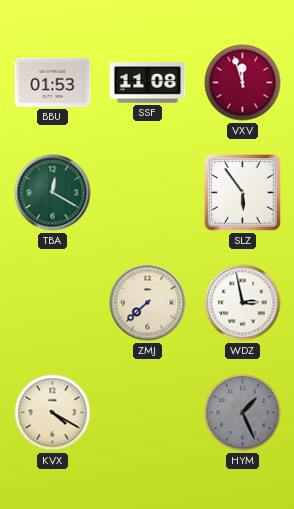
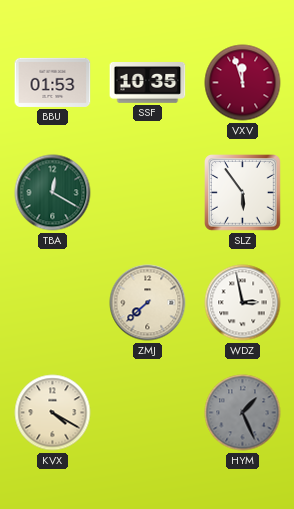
SSF: 11:08 -> 10:35
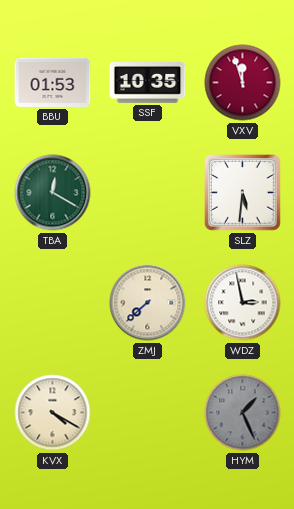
SLZ: 5:54 -> 5:31
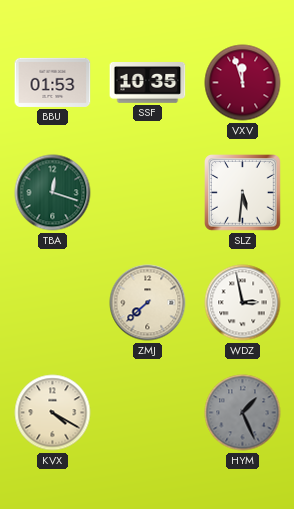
TBA: 12:20 -> 12:18
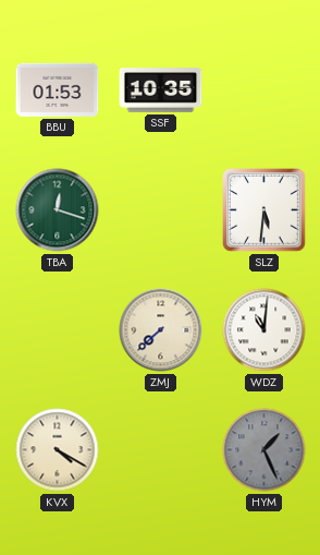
VXV: 11:57 -> none
WDZ: 2:58 -> 11:01
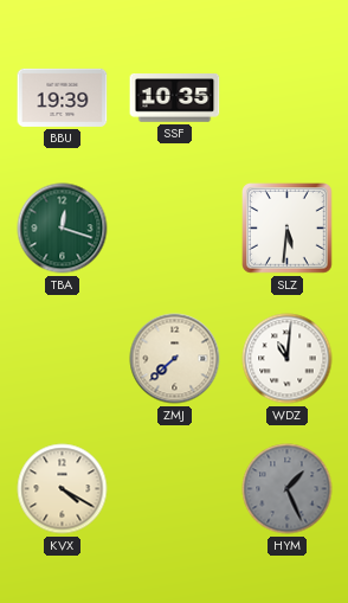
BBU: 01:53 -> 19:39
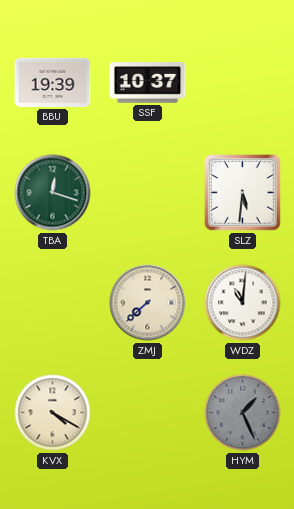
SSF: 10:35 -> 10:37
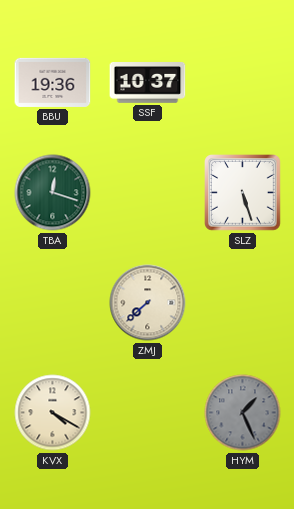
BBU: 19:39 -> 19:36
SLZ: 5:31 -> 5:27
WDZ: 11:01 -> none
